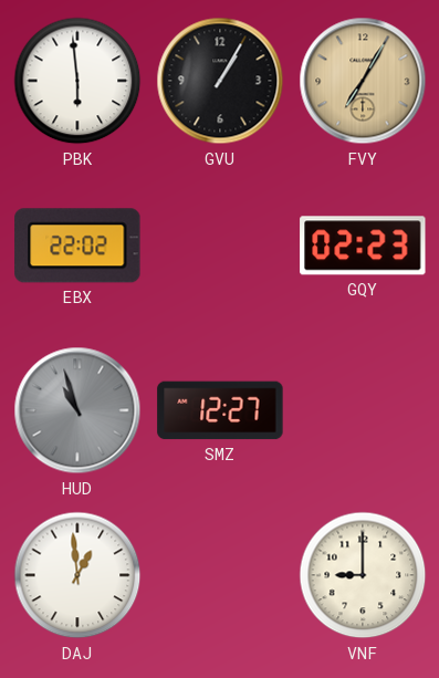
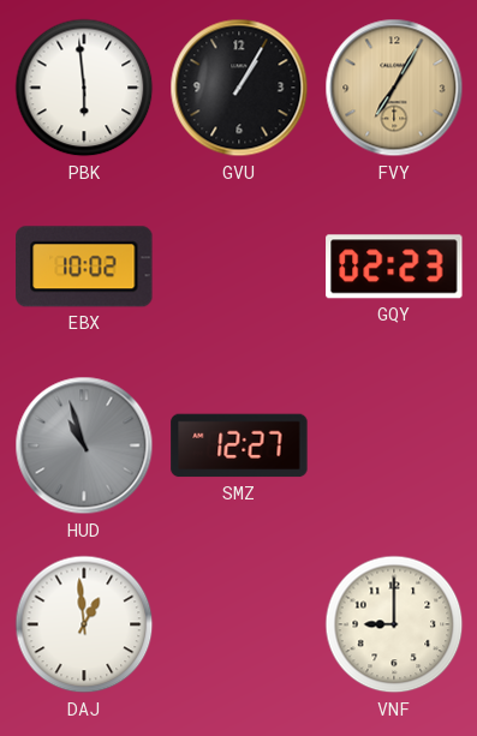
EBX: 22:02 -> 10:02
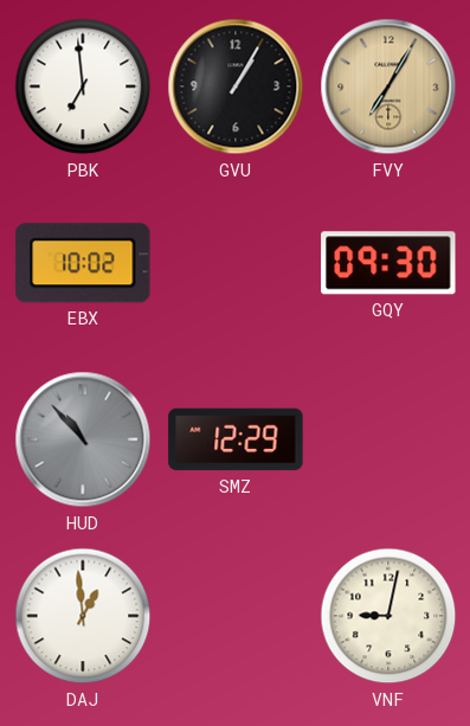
PBK: 5:59 -> 6:59
GQY: 02:23 -> 09:30
HUD: 10:57 -> 10:53
SMZ: 12:27 -> 12:29
VNF: 9:00 -> 9:02
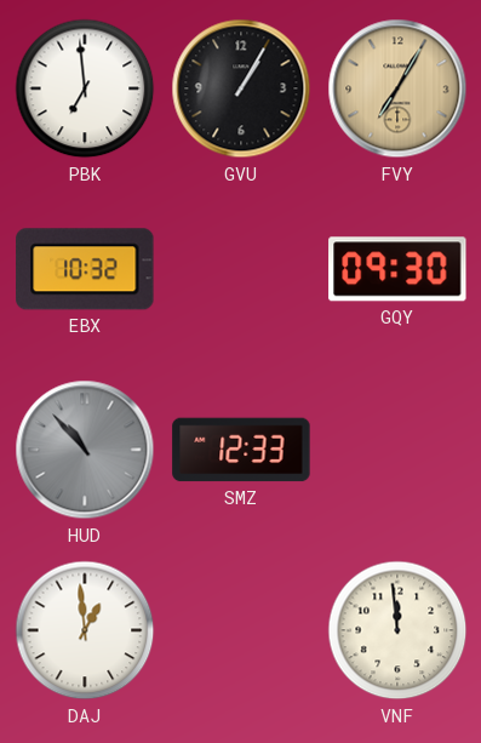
EBX: 10:02 -> 10:32
SMZ: 12:29 -> 12:33
VNF: 9:02 -> 11:59
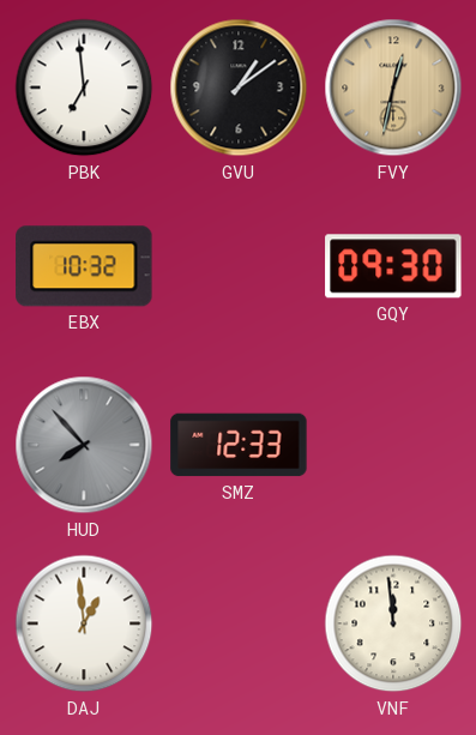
GVU: 1:05 -> 1:09
FVY: 7:05 -> 12:32
HUD: 10:53 -> 7:53
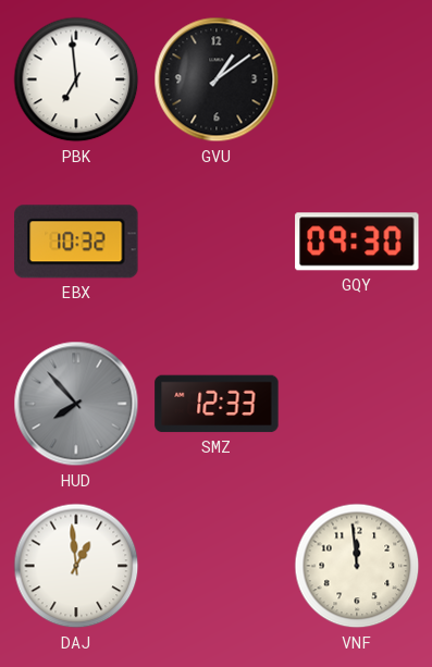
FVY: 12:32 -> none
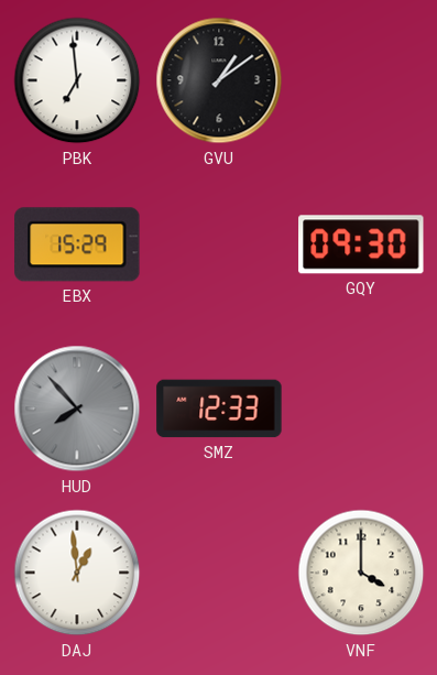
EBX: 10:32 -> 15:29
VNF: 11:59 -> 4:00
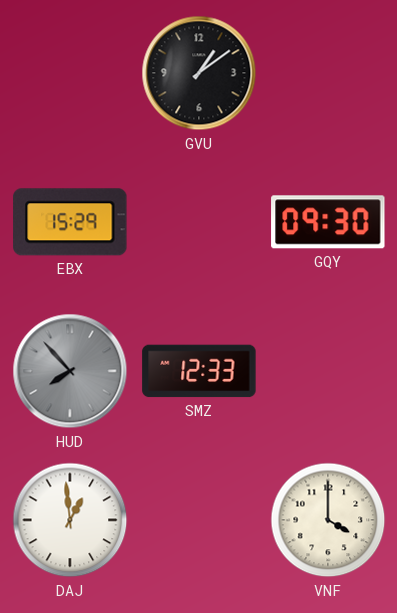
PBK: 6:59 -> none
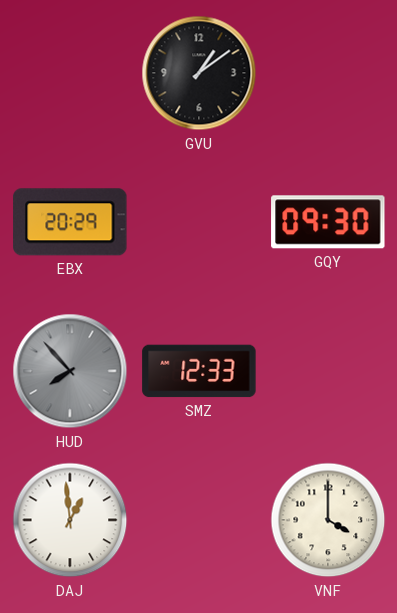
EBX: 15:29 -> 20:29
